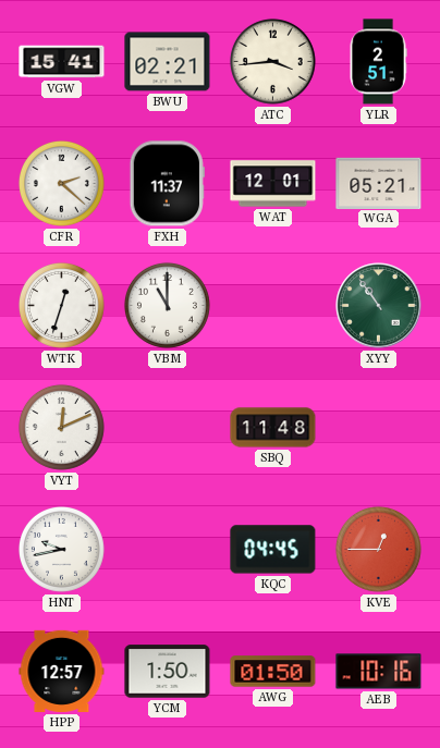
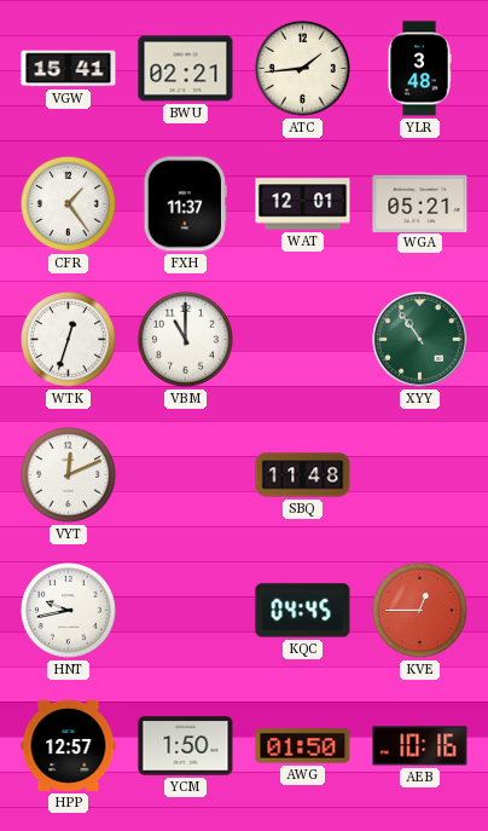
ATC: 3:44 -> 1:44
YLR: 2:51 -> 3:48
CFR: 2:22 -> 1:24
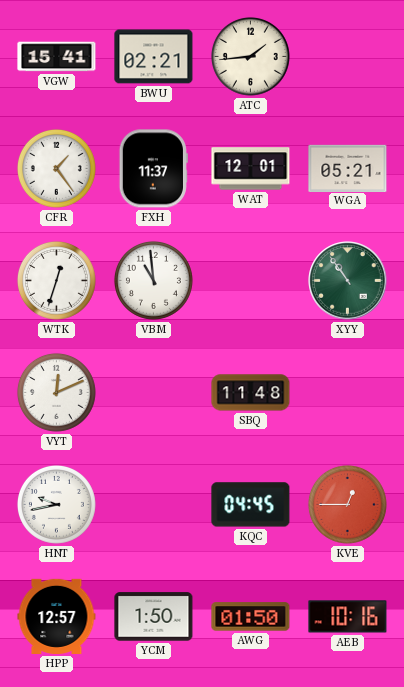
YLR: 3:48 -> none
VBM: 11:00 -> 10:59
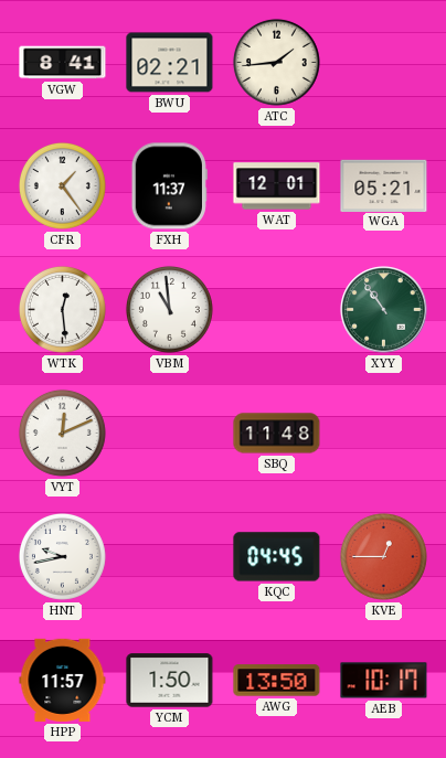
VGW: 15:41 -> 8:41
WTK: 12:33 -> 12:29
HPP: 12:57 -> 11:57
AWG: 01:50 -> 13:50
AEB: 10:16 -> 10:17
